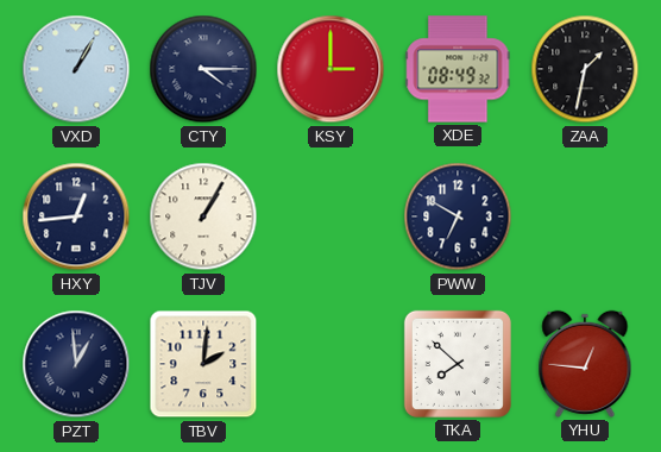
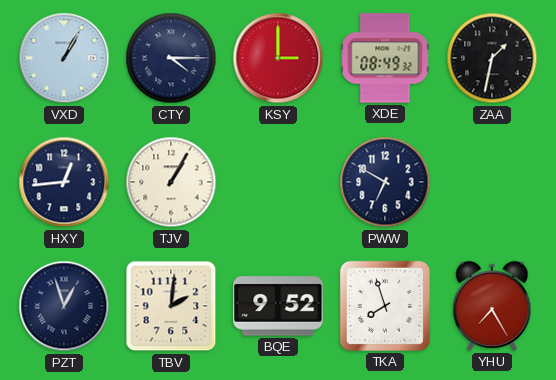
PZT: 12:59 -> 12:57
BQE: none -> 9:52
TKA: 7:52 -> 7:57
YHU: 12:46 -> 7:25
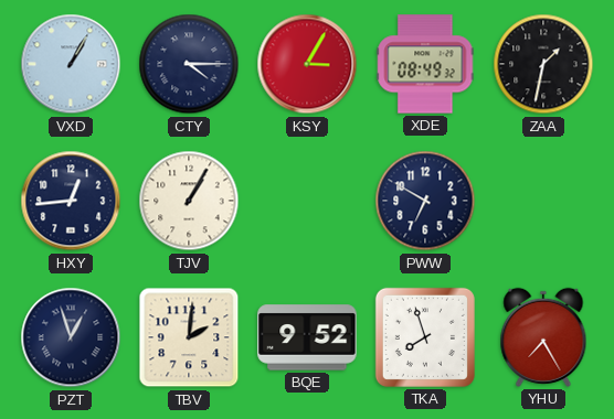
KSY: 3:00 -> 3:05
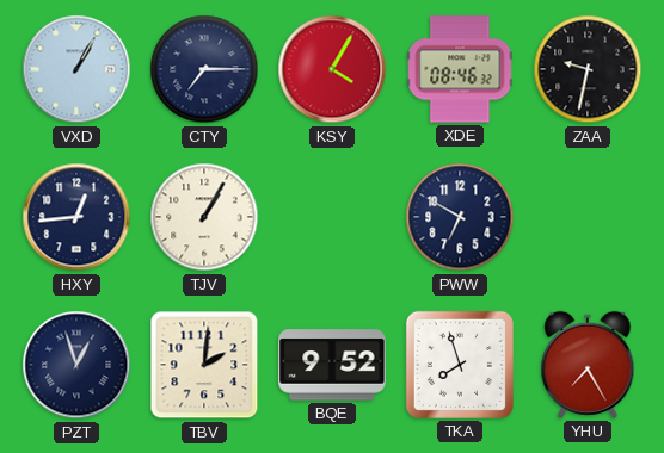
CTY: 4:15 -> 7:15
KSY: 3:05 -> 4:05
XDE: 08:49 -> 08:46
ZAA: 1:32 -> 9:32
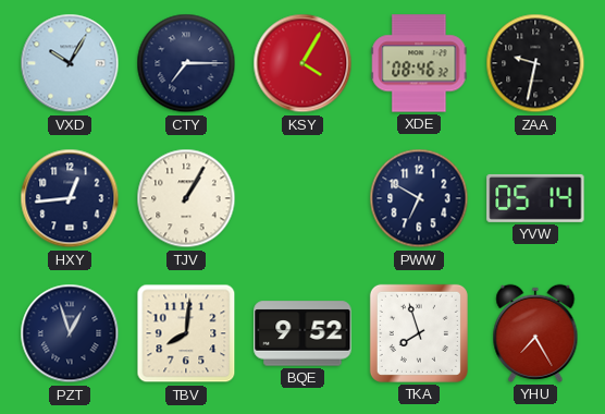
VXD: 1:05 -> 10:05
YVW: none -> 05:14
TBV: 2:01 -> 8:01
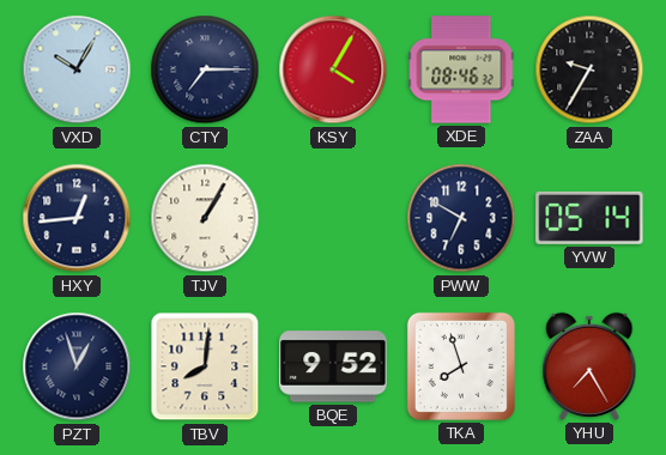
ZAA: 9:32 -> 9:35
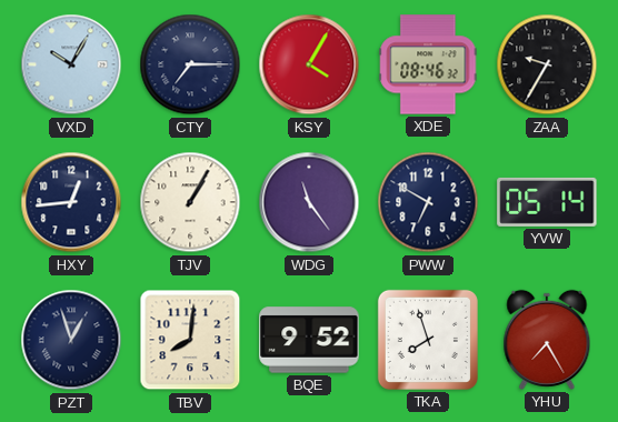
WDG: none -> 11:24
